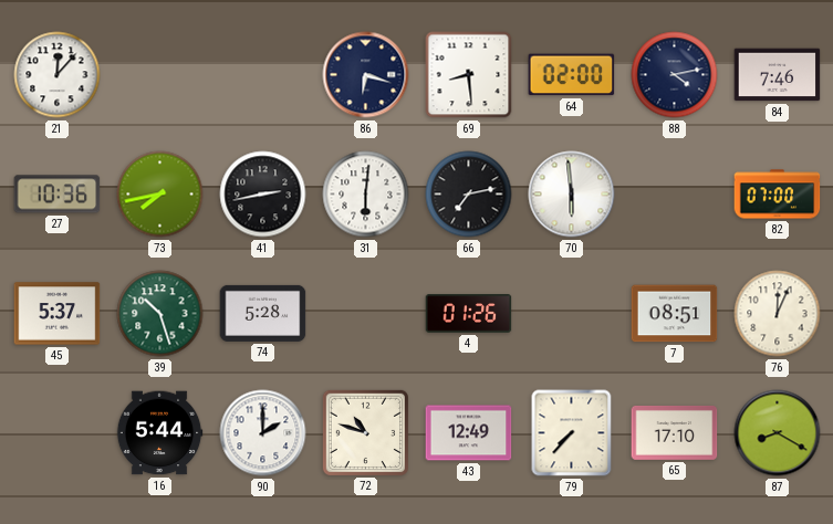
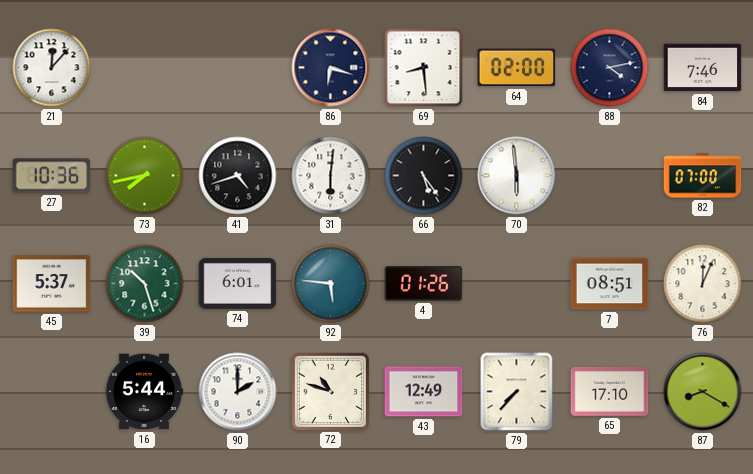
41: 2:43 -> 4:42
66: 7:13 -> 5:24
74: 5:28 -> 6:01
92: none -> 5:46
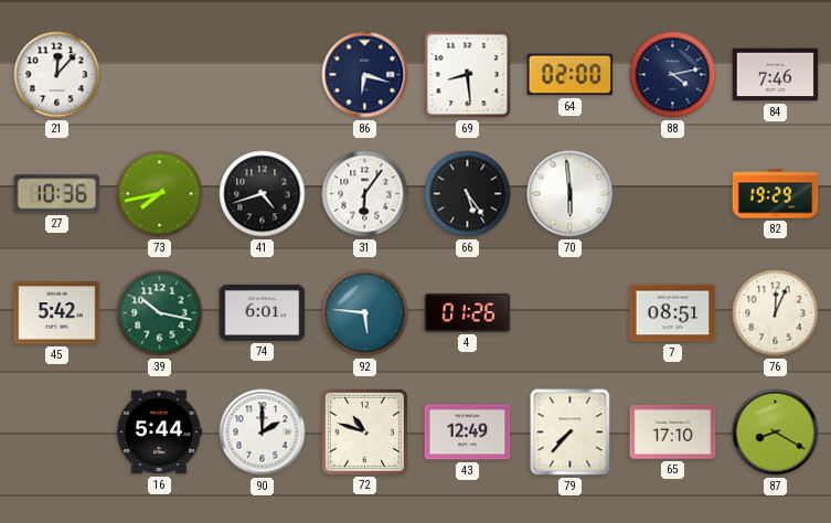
31: 6:01 -> 6:06
82: 07:00 -> 19:29
45: 5:37 -> 5:42
39: 10:27 -> 10:17
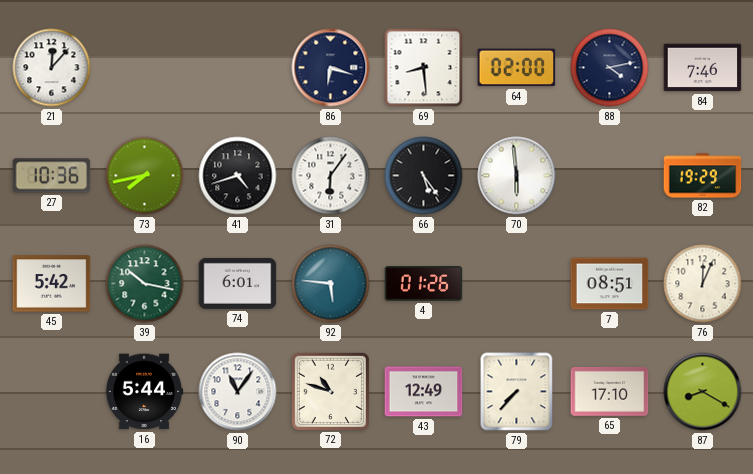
90: 2:00 -> 11:06
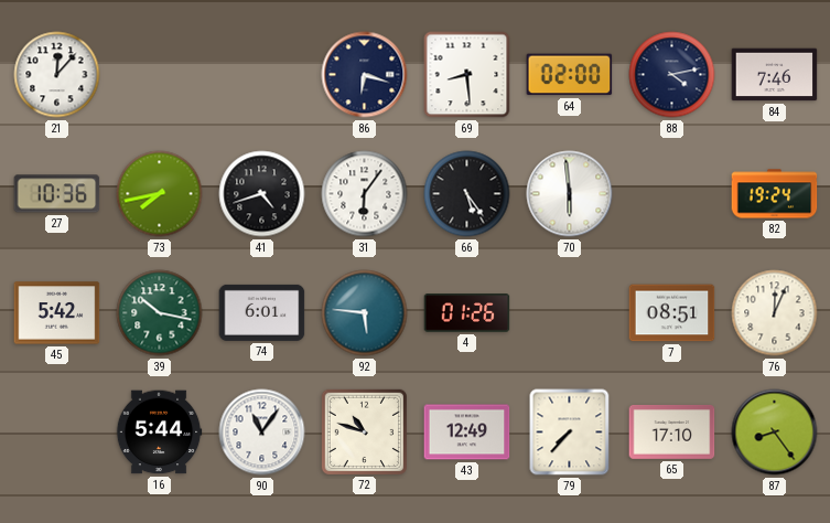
82: 19:29 -> 19:24
87: 8:20 -> 8:24
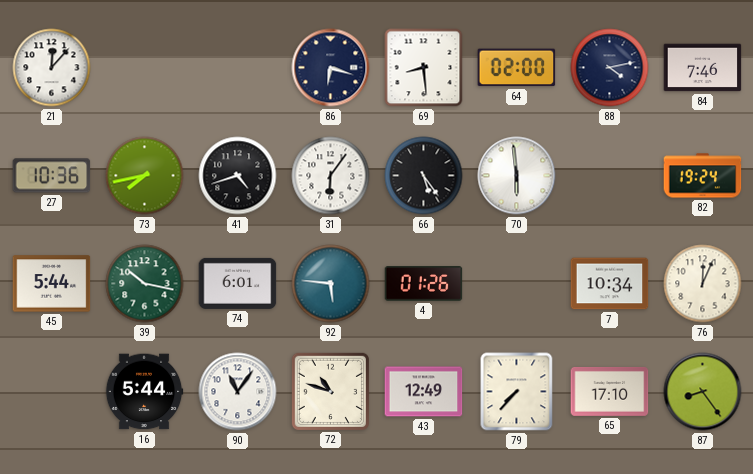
45: 5:42 -> 5:44
7: 08:51 -> 10:34
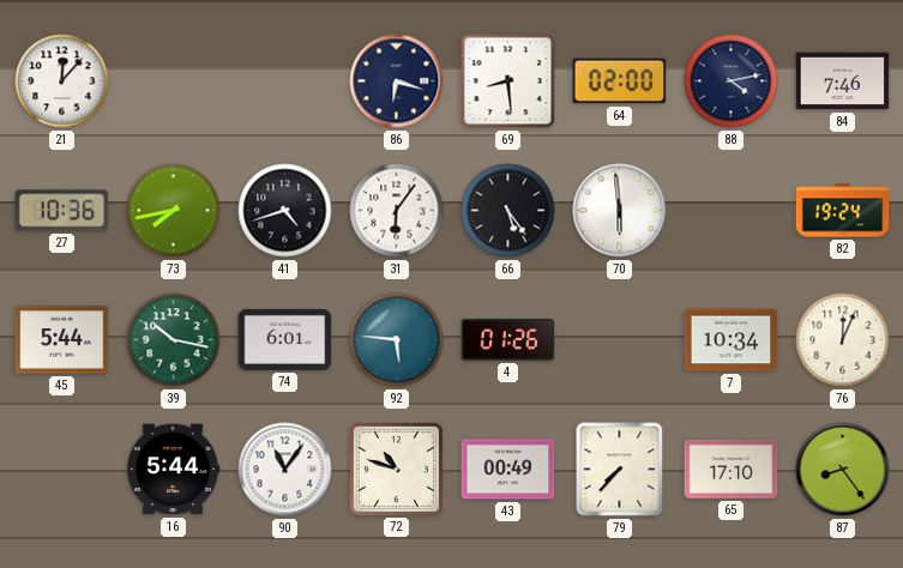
43: 12:49 -> 00:49
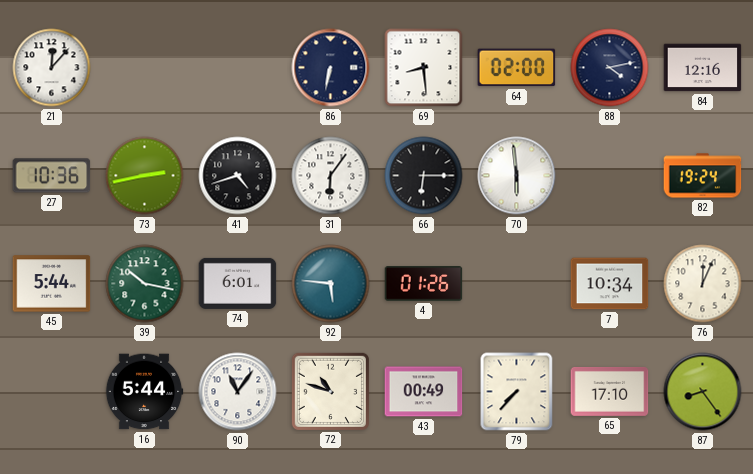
86: 6:18 -> 6:32
84: 7:46 -> 12:16
73: 7:43 -> 2:43
66: 5:24 -> 6:15
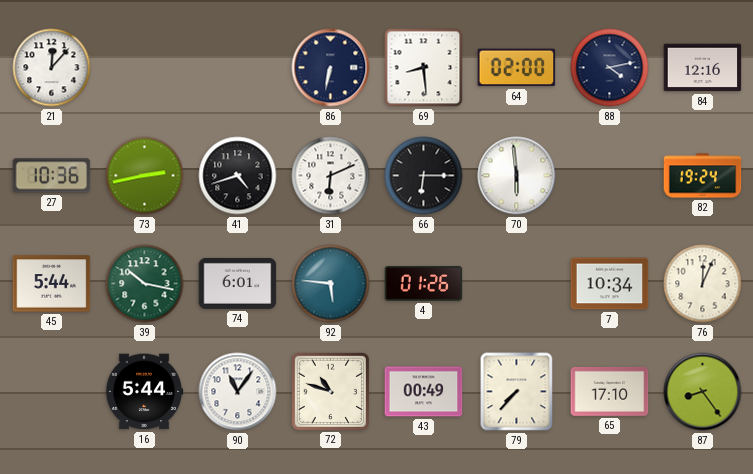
31: 6:06 -> 6:11
